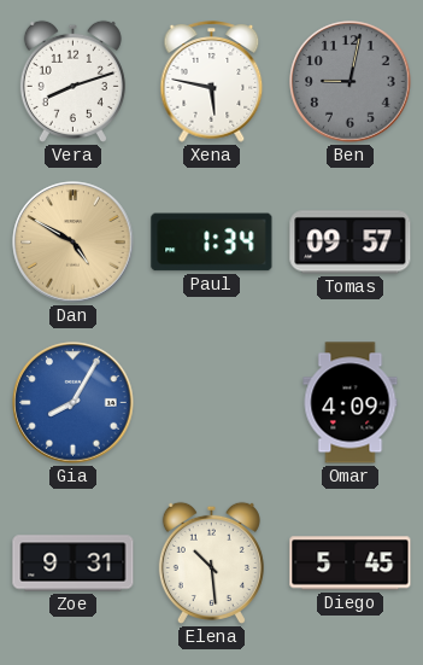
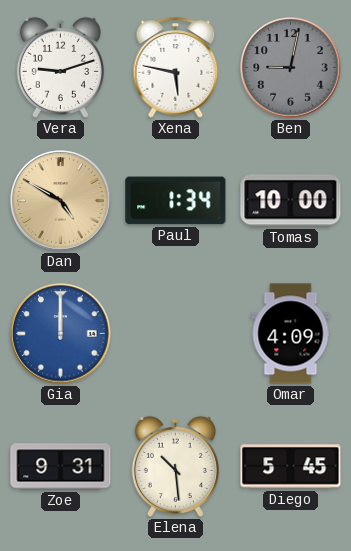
Vera: 8:12 -> 9:12
Tomas: 09:57 -> 10:00
Gia: 8:05 -> 12:00
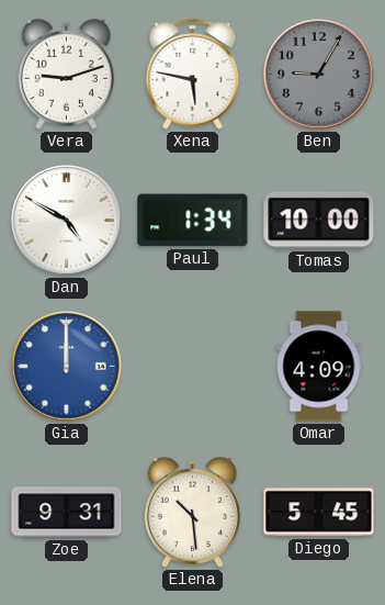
Ben: 9:02 -> 9:05
Dan dial: champagne -> white
